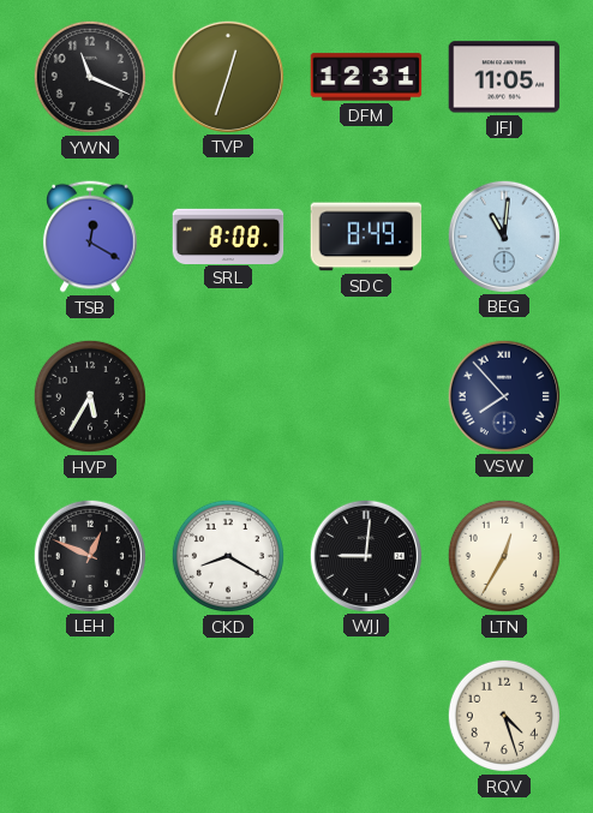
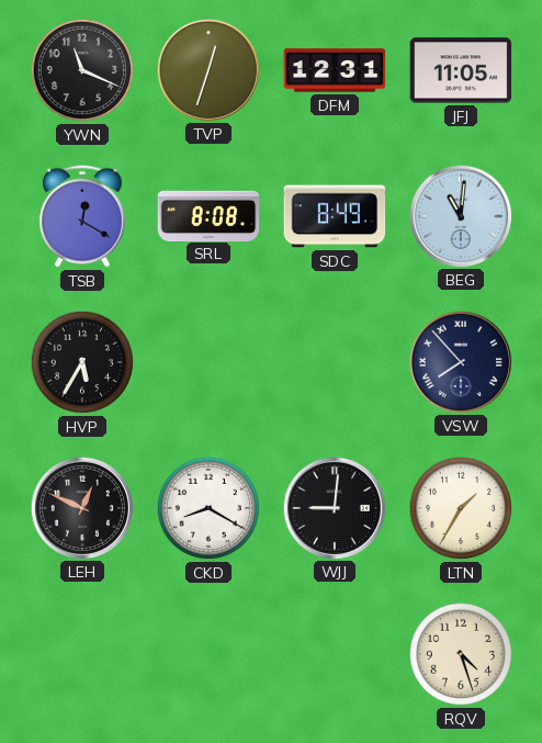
LTN: 12:35 -> 1:35
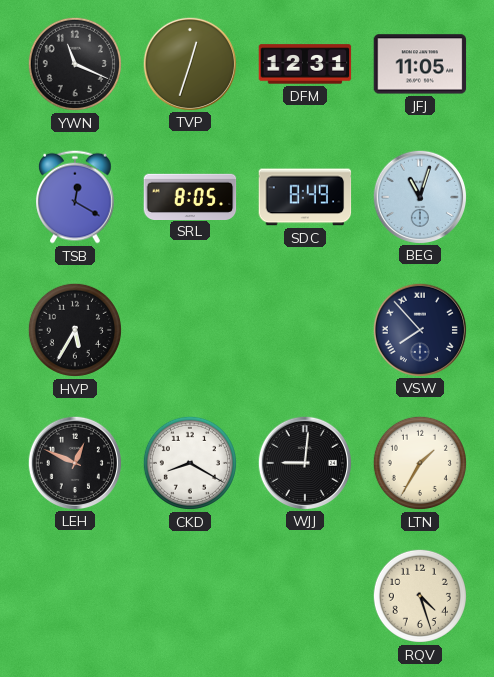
SRL: 8:08 -> 8:05
BEG: 11:01 -> 11:03
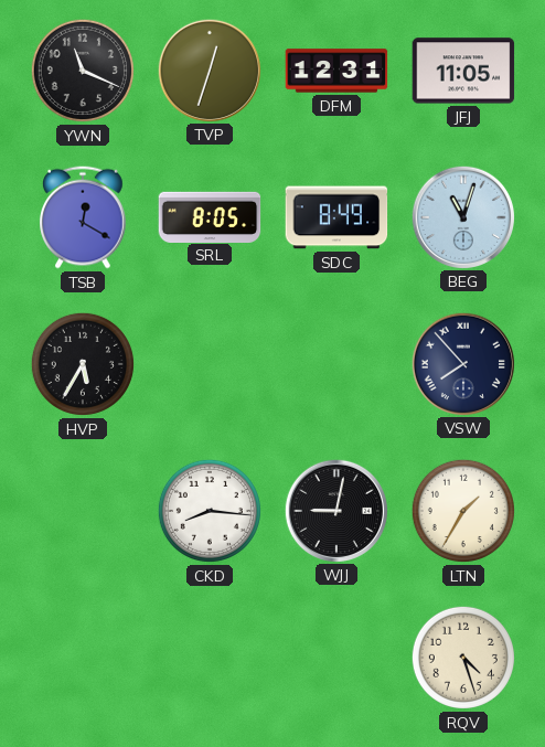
LEH: 12:49 -> none
CKD: 8:20 -> 8:16
WJJ: 9:01 -> 9:02
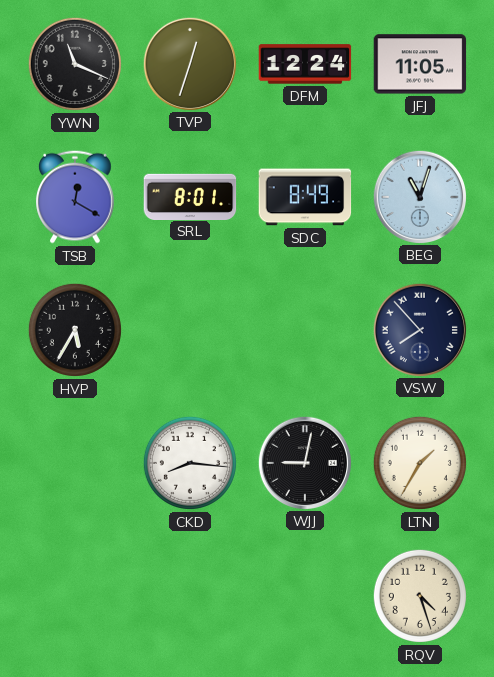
DFM: 12:31 -> 12:24
SRL: 8:05 -> 8:01
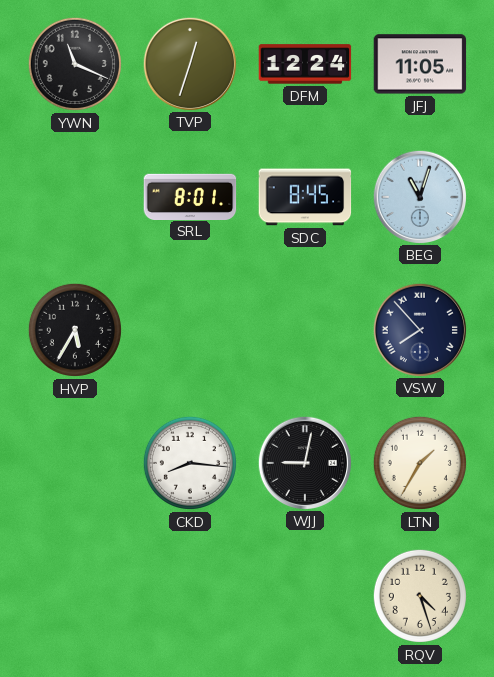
TSB: 12:20 -> none
SDC: 8:49 -> 8:45
